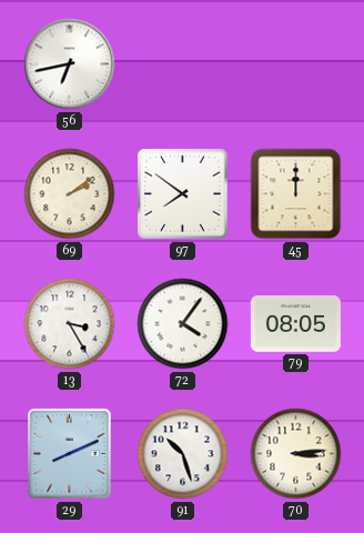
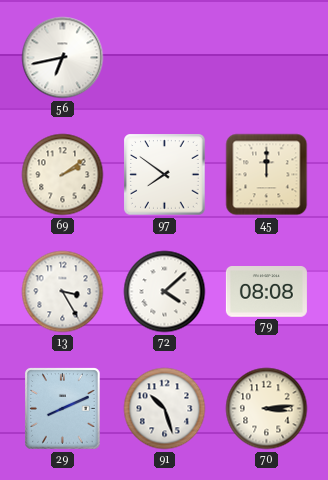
72: 4:06 -> 4:08
79: 08:05 -> 08:08
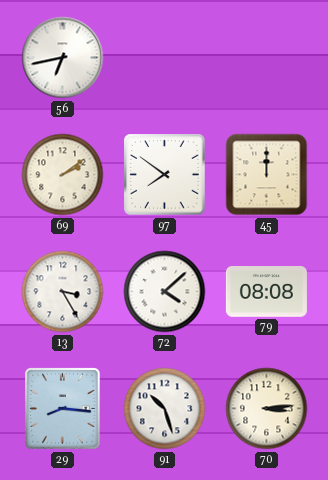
29: 8:11 -> 8:16
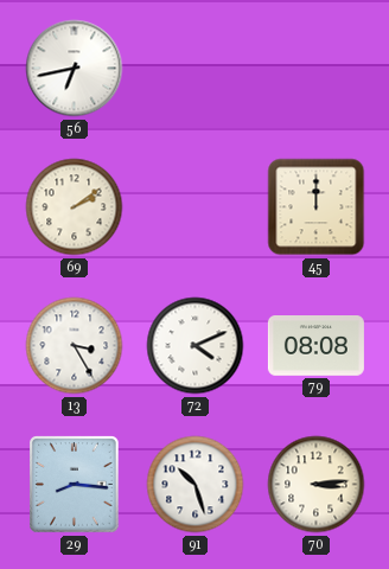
97: 7:51 -> none
72: 4:08 -> 4:11
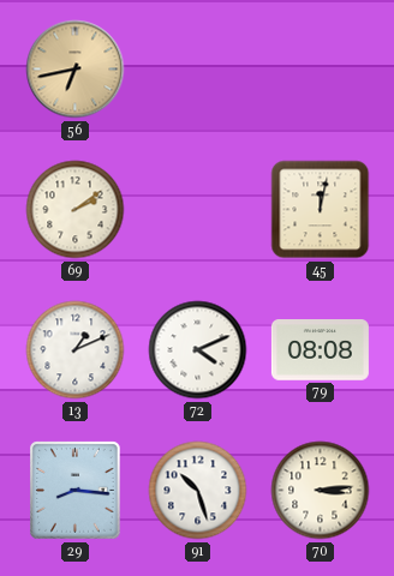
56 dial: white -> champagne
45: 12:00 -> 12:02
13: 3:25 -> 1:11
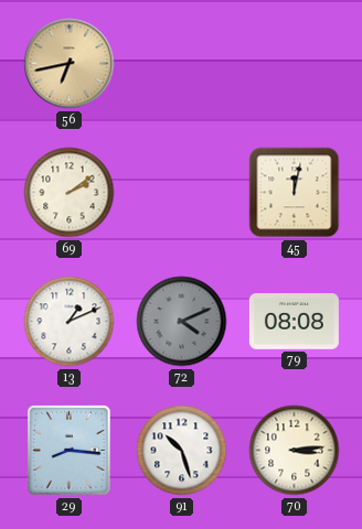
72 dial: white -> grey
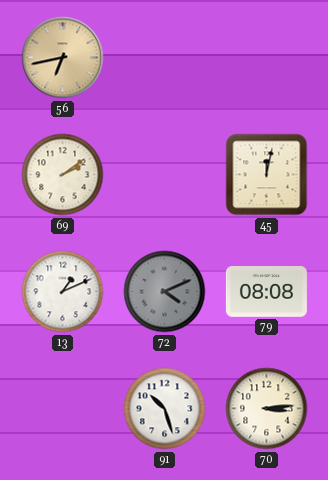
29: 8:16 -> none
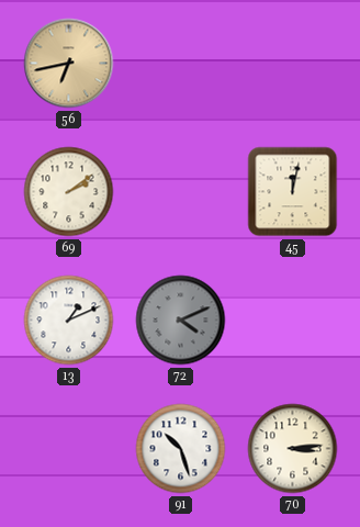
79: 08:08 -> none
